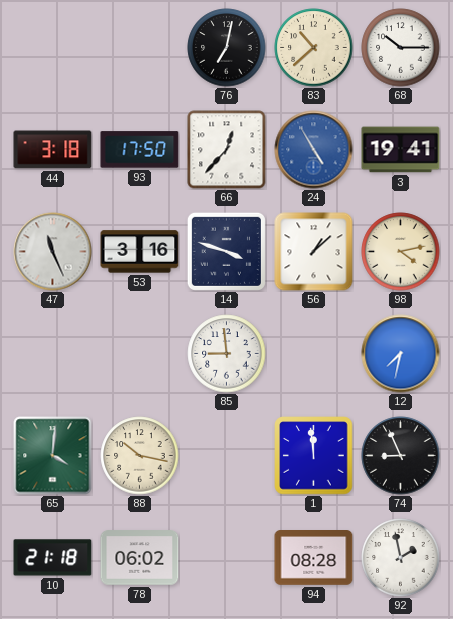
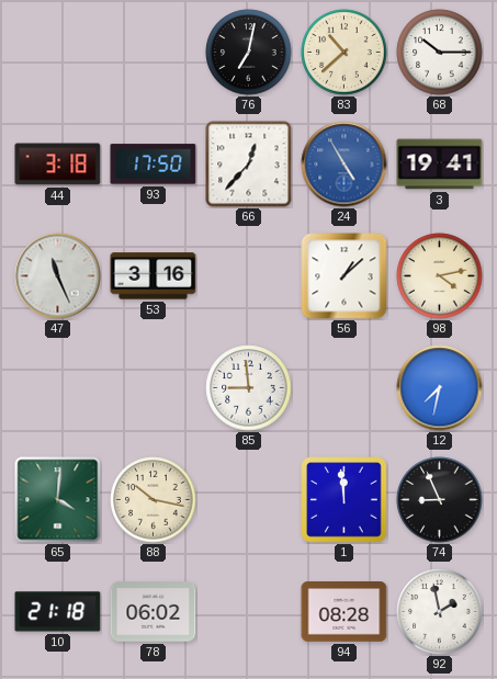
14: 3:48 -> none
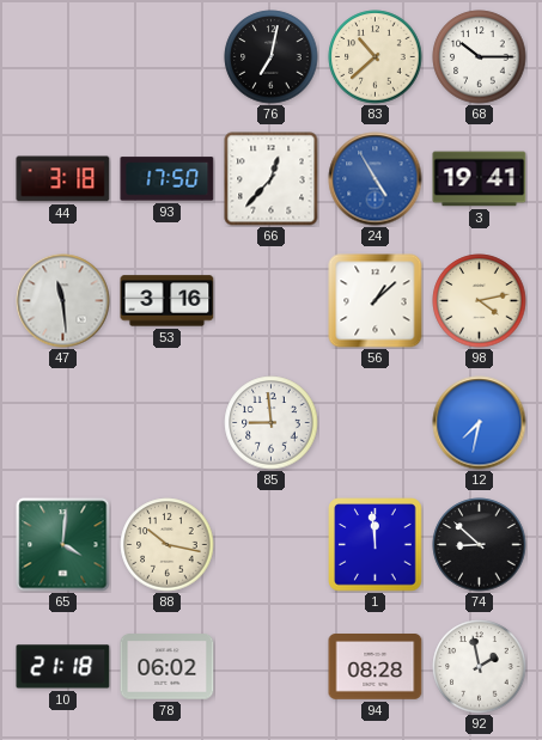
47: 11:26 -> 11:29
74: 8:56 -> 8:52
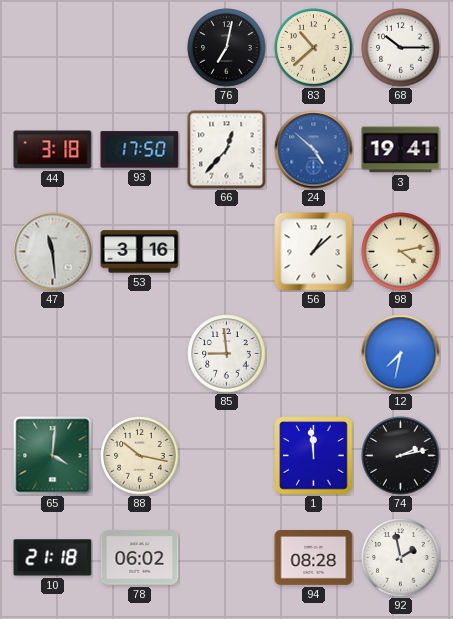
24: 4:55 -> 4:52
74: 8:52 -> 2:13
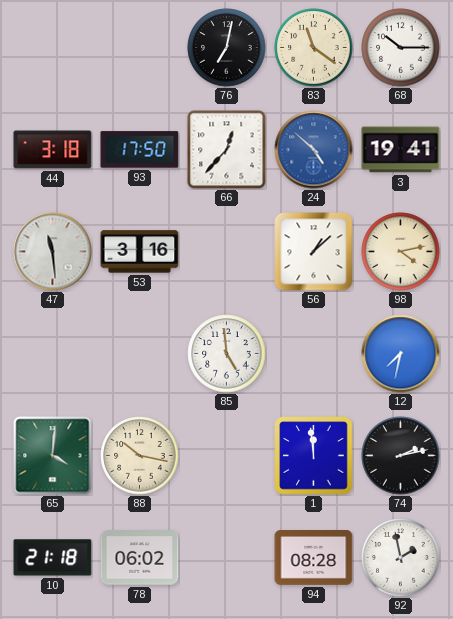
83: 10:38 -> 11:21
85: 8:59 -> 4:59
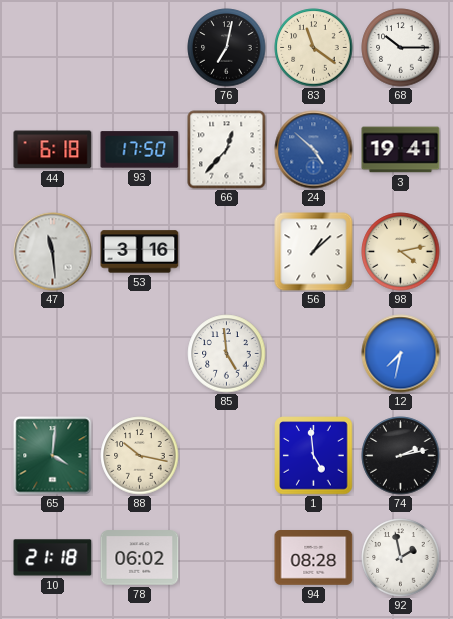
44: 3:18 -> 6:18
1: 11:59 -> 4:59
